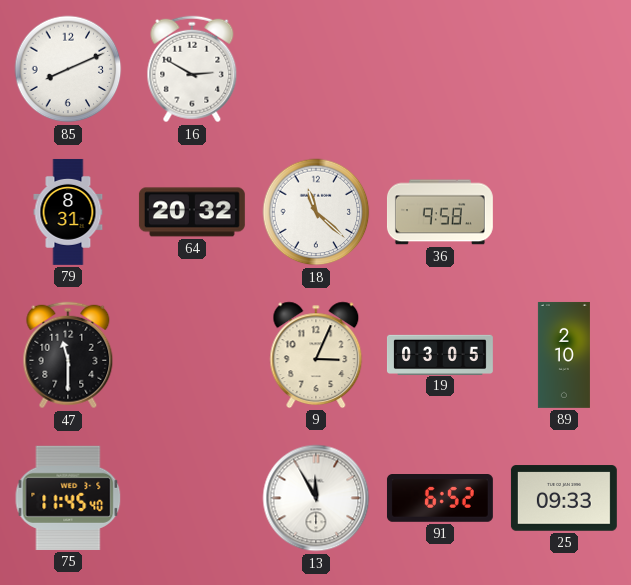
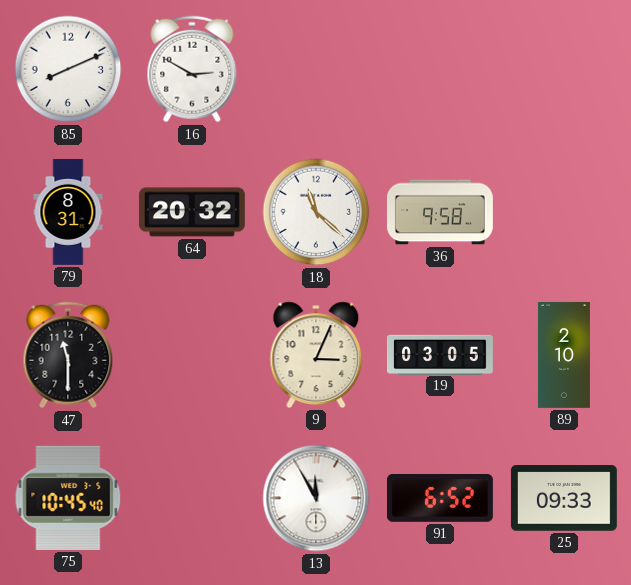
75: 11:45 -> 10:45
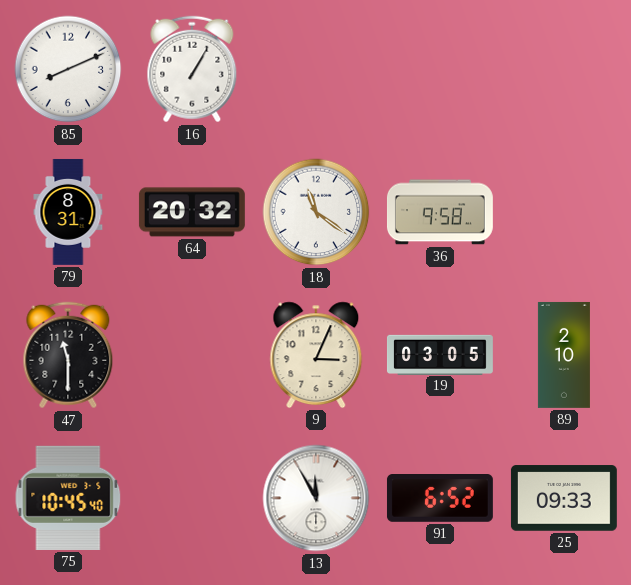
16: 2:50 -> 1:05
18: 11:22 -> 11:21
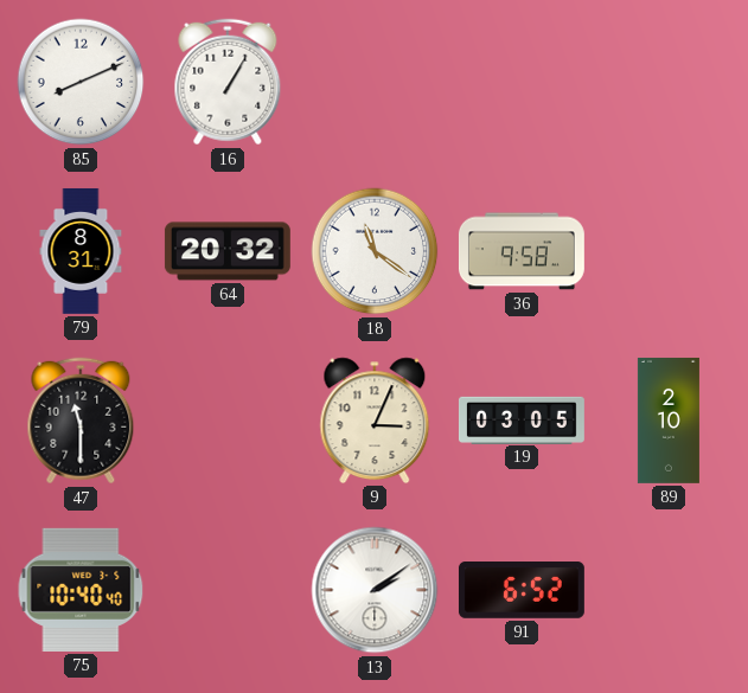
75: 10:45 -> 10:40
13: 11:55 -> 2:09
25: 09:33 -> none
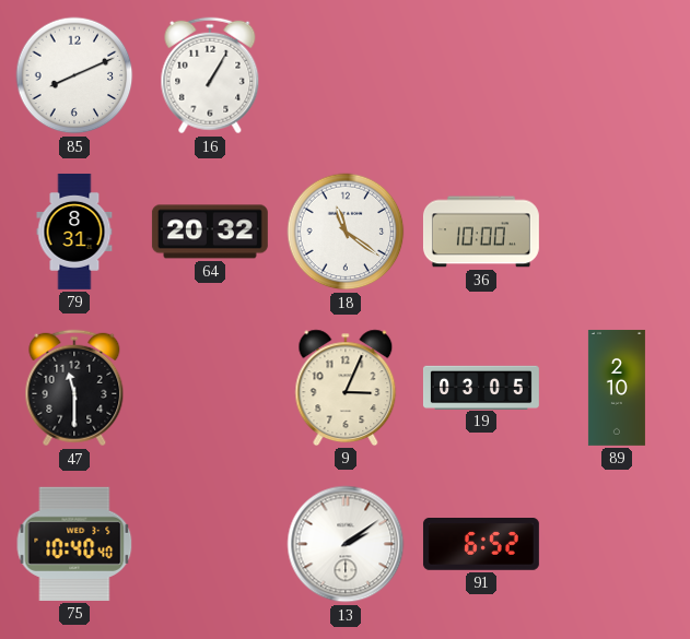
36: 9:58 -> 10:00
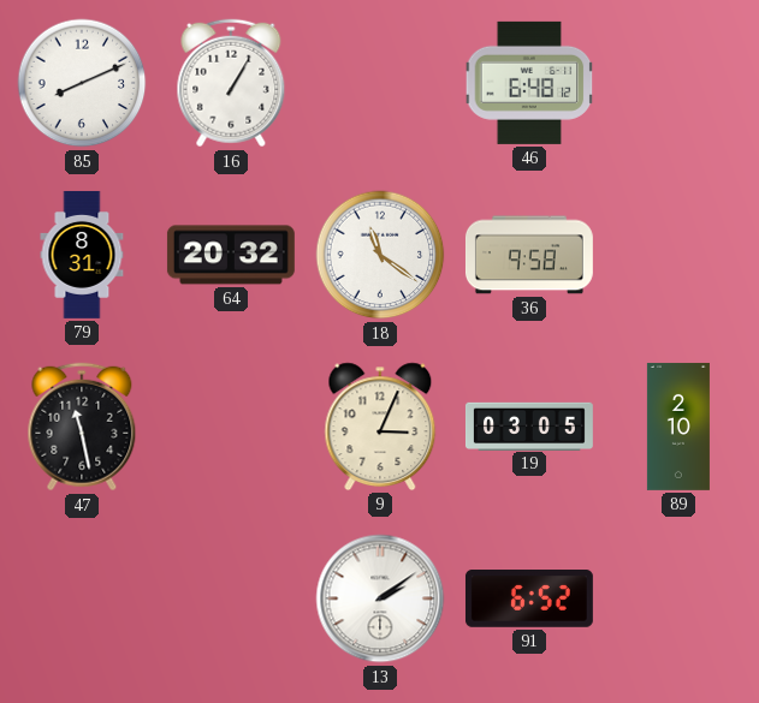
46: none -> 6:48
36: 10:00 -> 9:58
47: 11:30 -> 11:28
75: 10:40 -> none
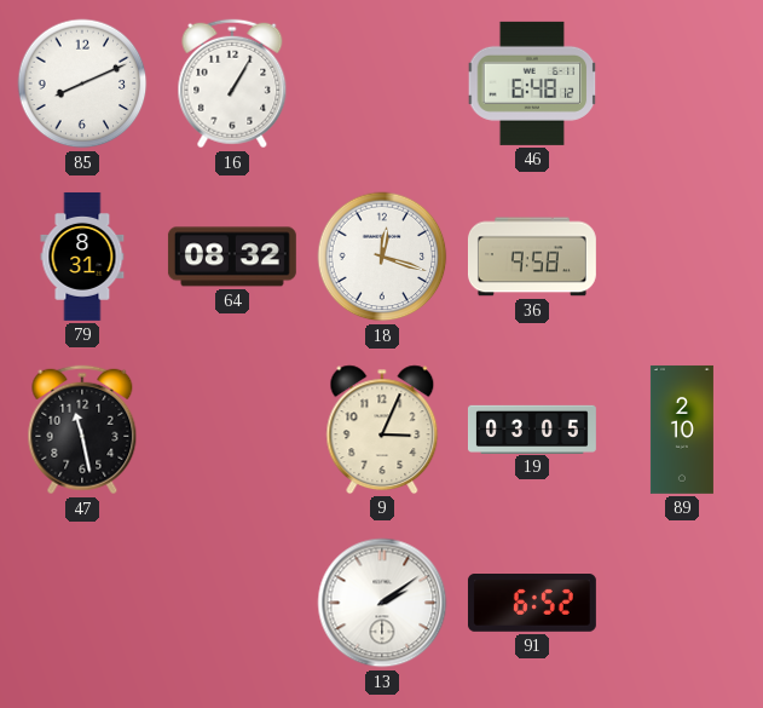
64: 20:32 -> 08:32
18: 11:21 -> 12:18
